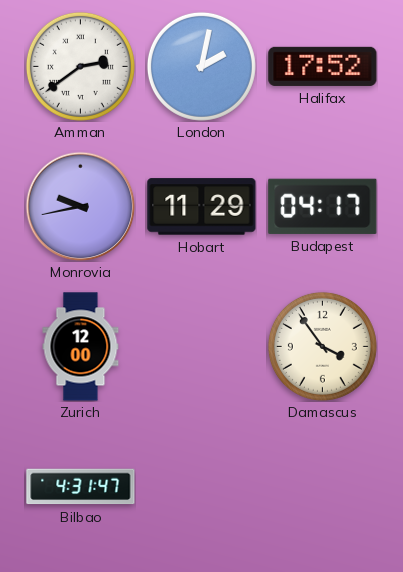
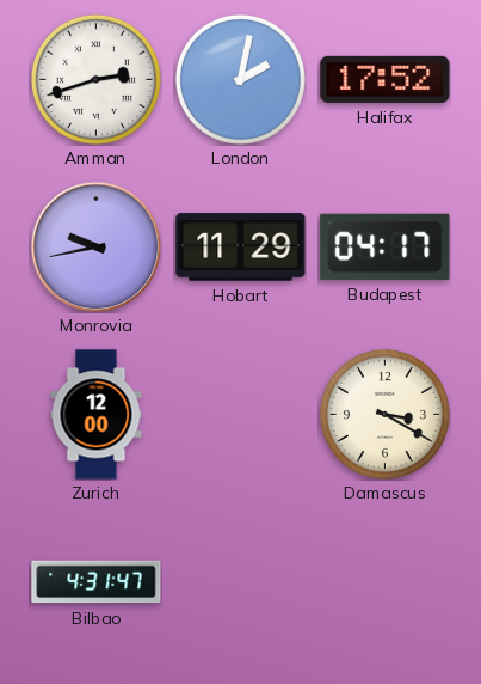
Amman: 2:39 -> 2:42
Damascus: 3:54 -> 3:20
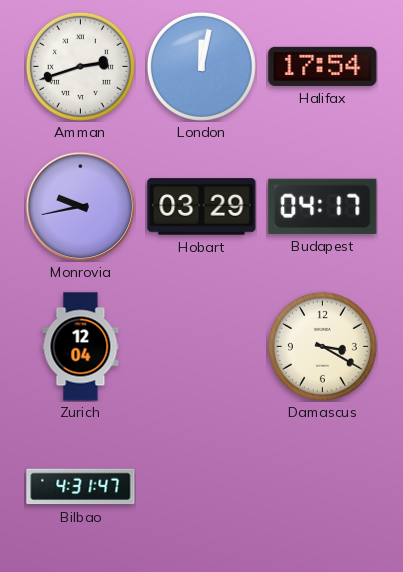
London: 2:02 -> 12:02
Halifax: 17:52 -> 17:54
Hobart: 11:29 -> 03:29
Zurich: 12:00 -> 12:04
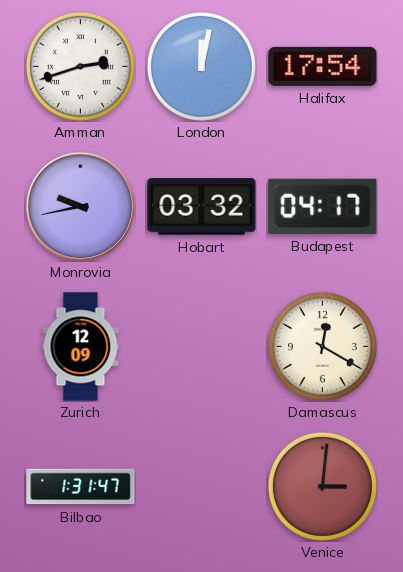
Hobart: 03:29 -> 03:32
Zurich: 12:04 -> 12:09
Damascus: 3:20 -> 12:20
Bilbao: 4:31 -> 1:31
Venice: none -> 3:01
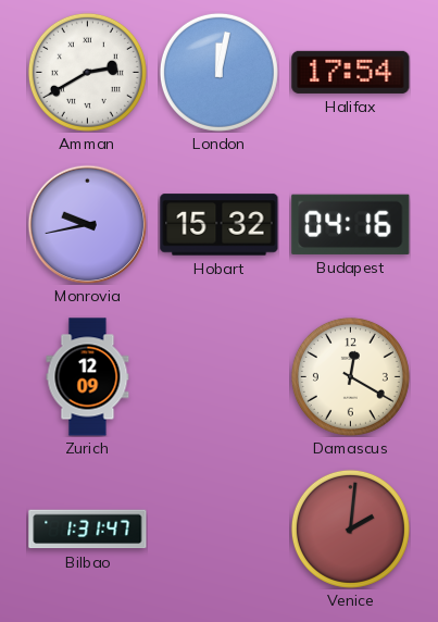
Amman: 2:42 -> 2:40
Hobart: 03:32 -> 15:32
Budapest: 04:17 -> 04:16
Venice: 3:01 -> 2:01
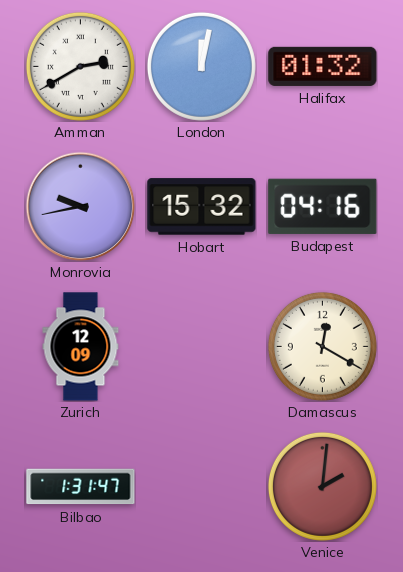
Halifax: 17:54 -> 01:32
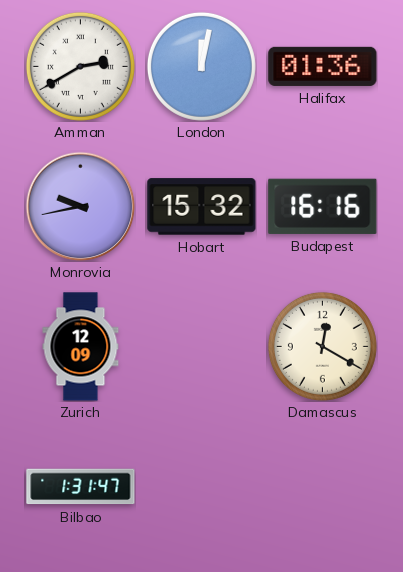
Halifax: 01:32 -> 01:36
Budapest: 04:16 -> 16:16
Venice: 2:01 -> none
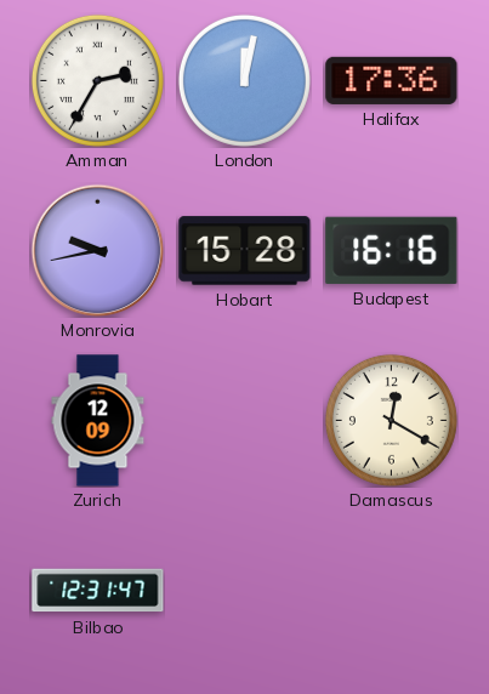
Amman: 2:40 -> 2:35
Halifax: 01:36 -> 17:36
Hobart: 15:32 -> 15:28
Bilbao: 1:31 -> 12:31
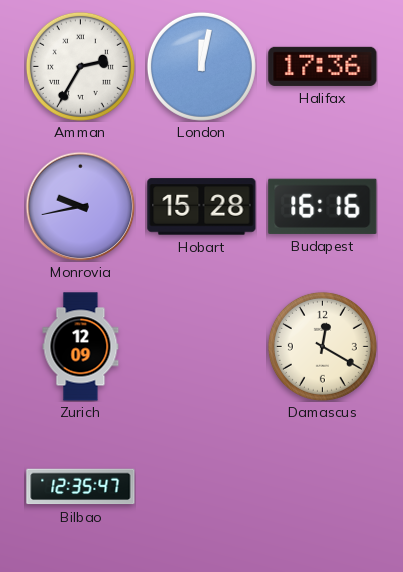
Bilbao: 12:31 -> 12:35
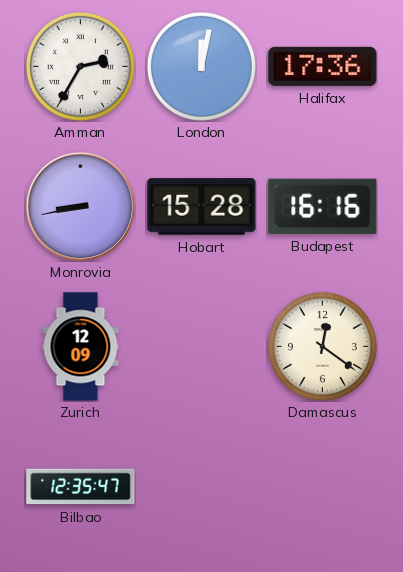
Monrovia: 9:43 -> 8:43
Damascus: 12:20 -> 12:21
